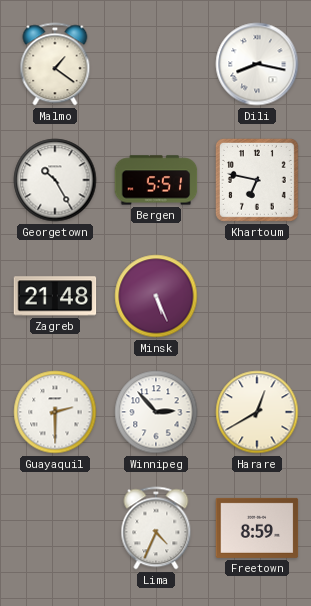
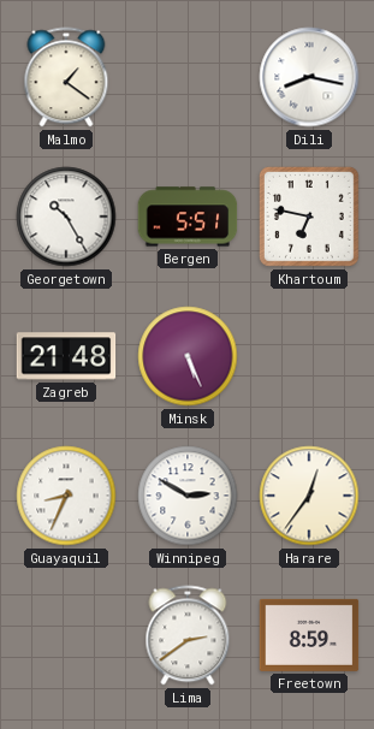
Guayaquil: 2:30 -> 8:34
Winnipeg: 2:53 -> 2:50
Harare: 12:40 -> 12:36
Lima: 4:34 -> 2:39
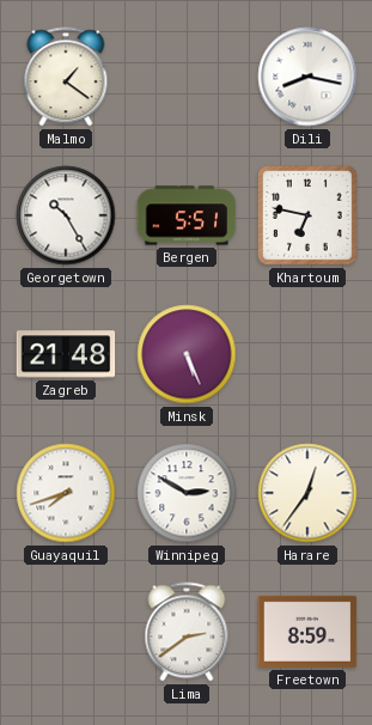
Guayaquil: 8:34 -> 7:42
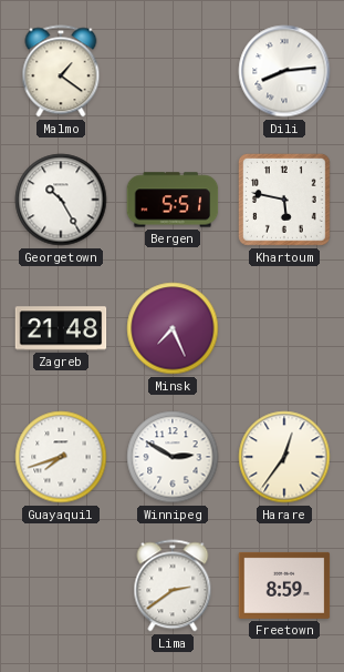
Dili: 8:17 -> 8:14
Khartoum: 6:47 -> 5:47
Minsk: 5:26 -> 7:26
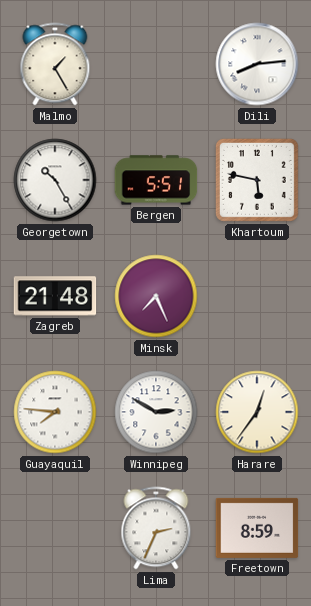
Malmo: 1:21 -> 1:25
Guayaquil: 7:42 -> 7:46
Lima: 2:39 -> 2:34
